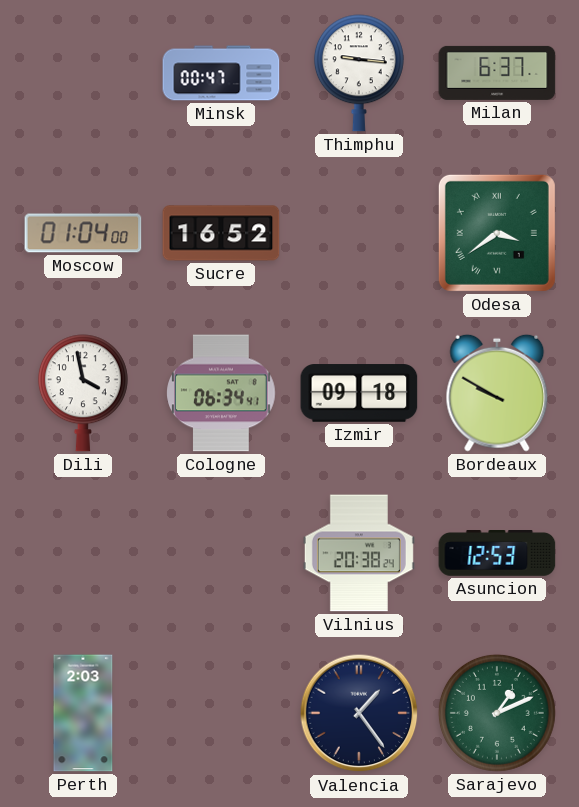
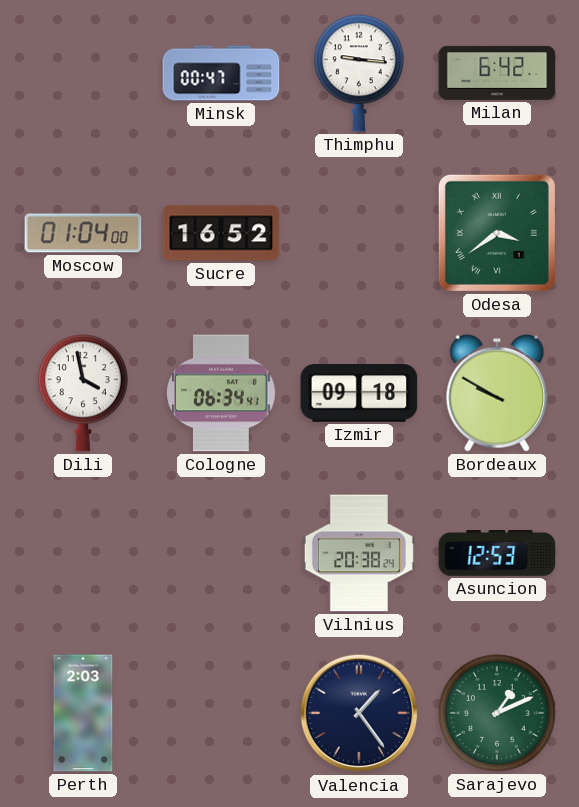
Milan: 6:37 -> 6:42
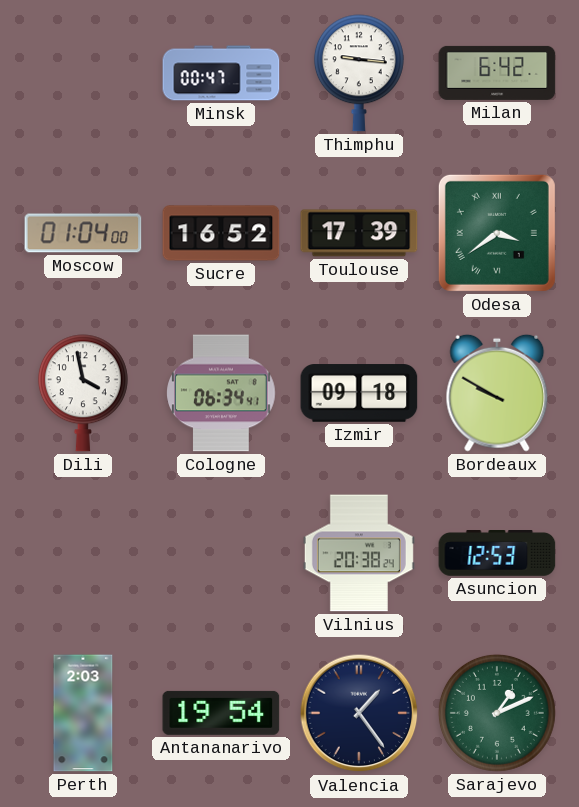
Toulouse: none -> 17:39
Antananarivo: none -> 19:54
